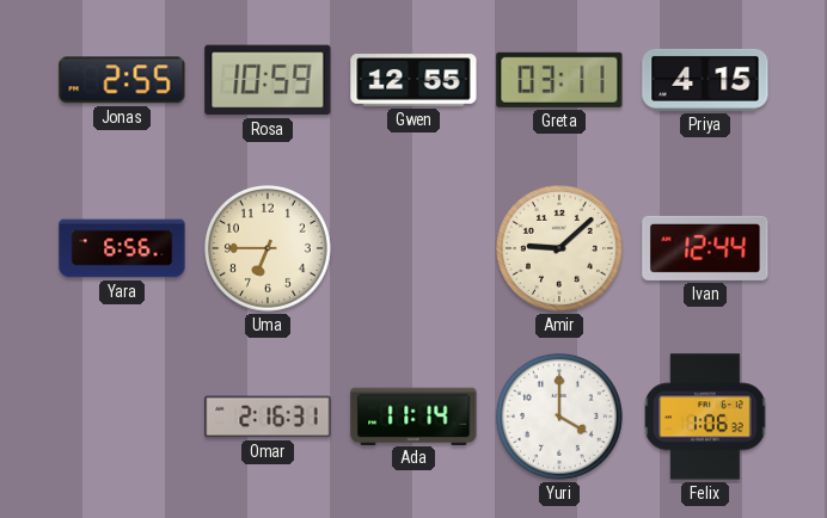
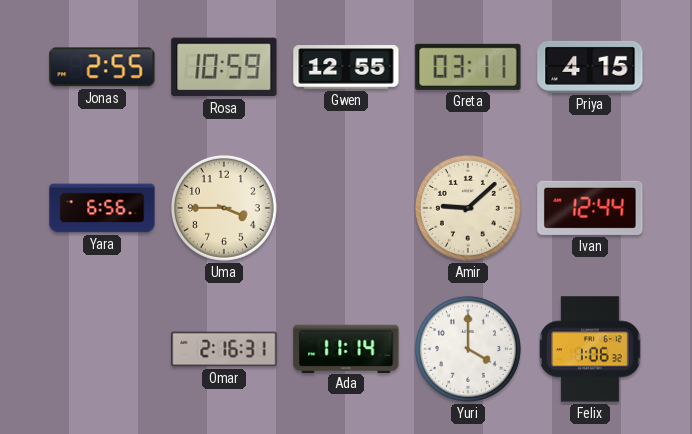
Uma: 6:45 -> 3:45
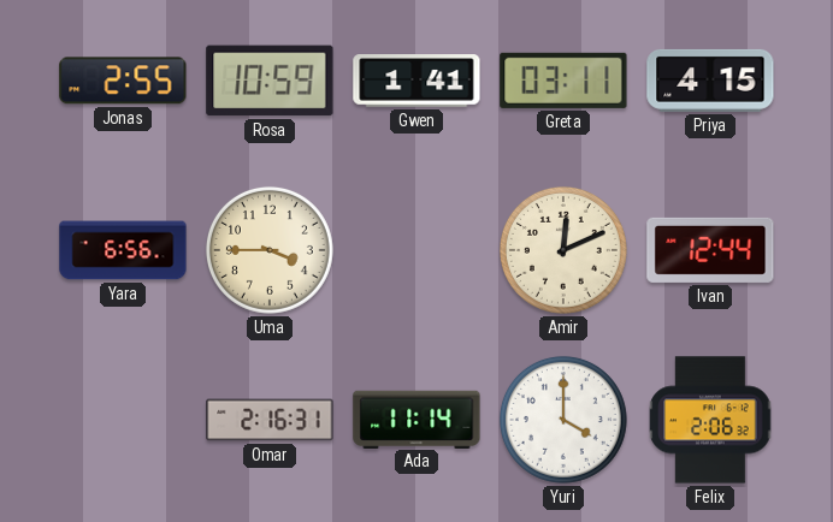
Gwen: 12:55 -> 1:41
Amir: 9:08 -> 12:11
Felix: 1:06 -> 2:06
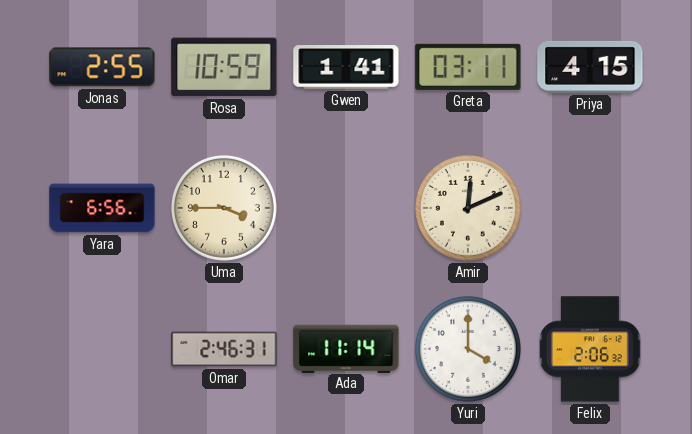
Ivan: 12:44 -> none
Omar: 2:16 -> 2:46
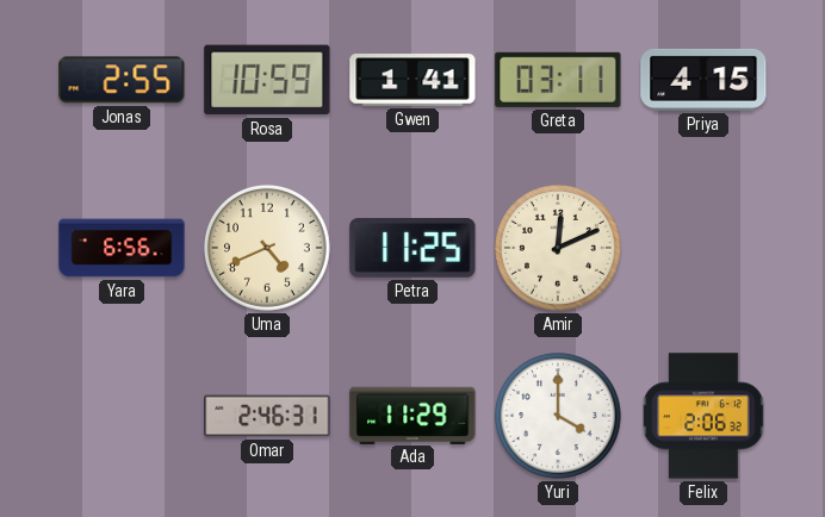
Uma: 3:45 -> 4:41
Petra: none -> 11:25
Ada: 11:14 -> 11:29
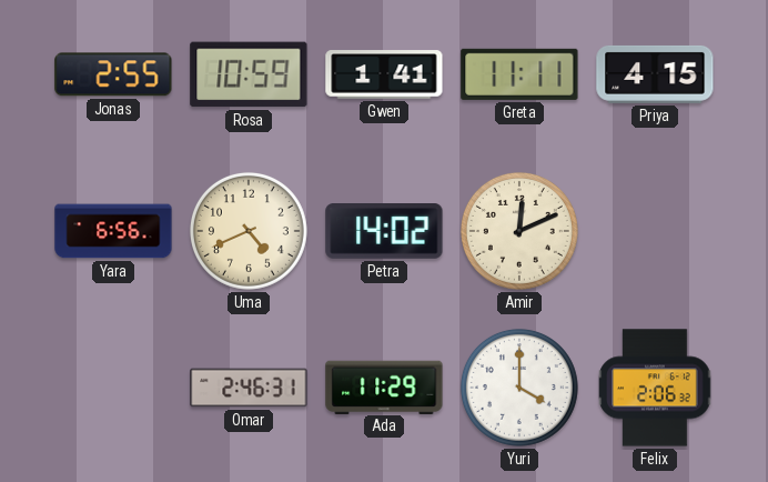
Greta: 03:11 -> 11:11
Petra: 11:25 -> 14:02
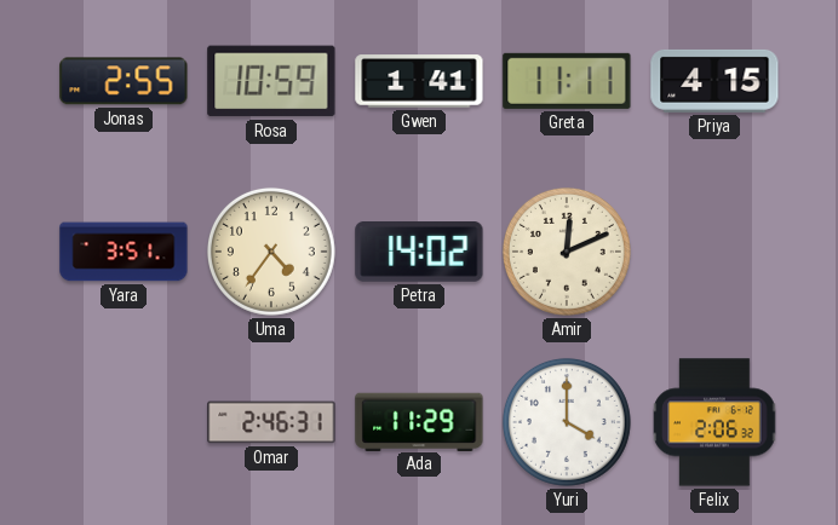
Yara: 6:56 -> 3:51
Uma: 4:41 -> 4:36
